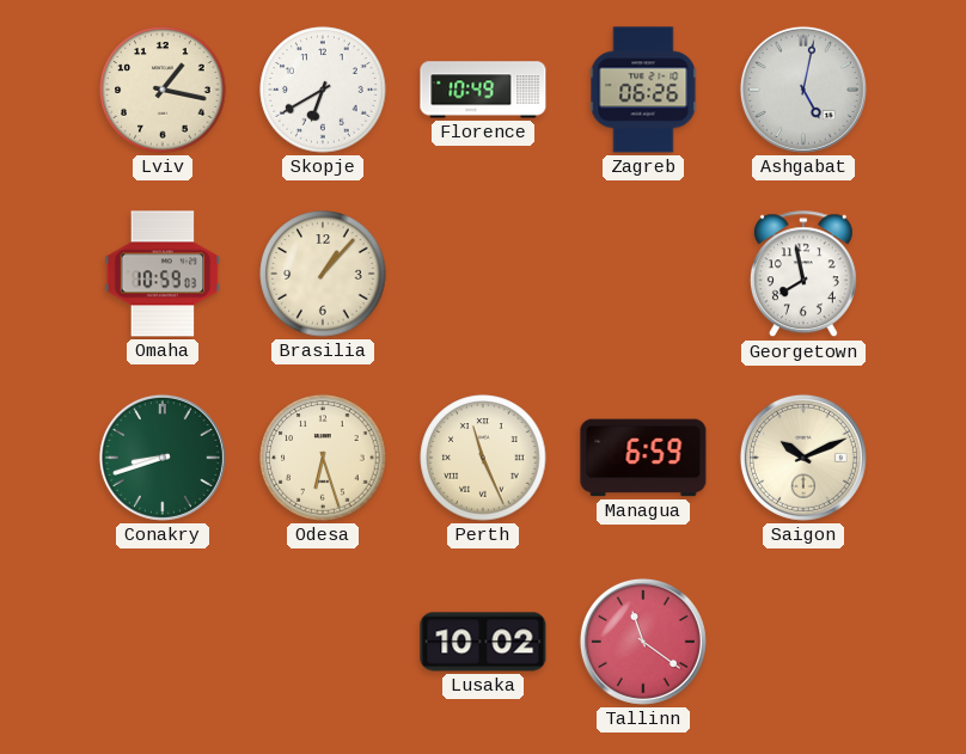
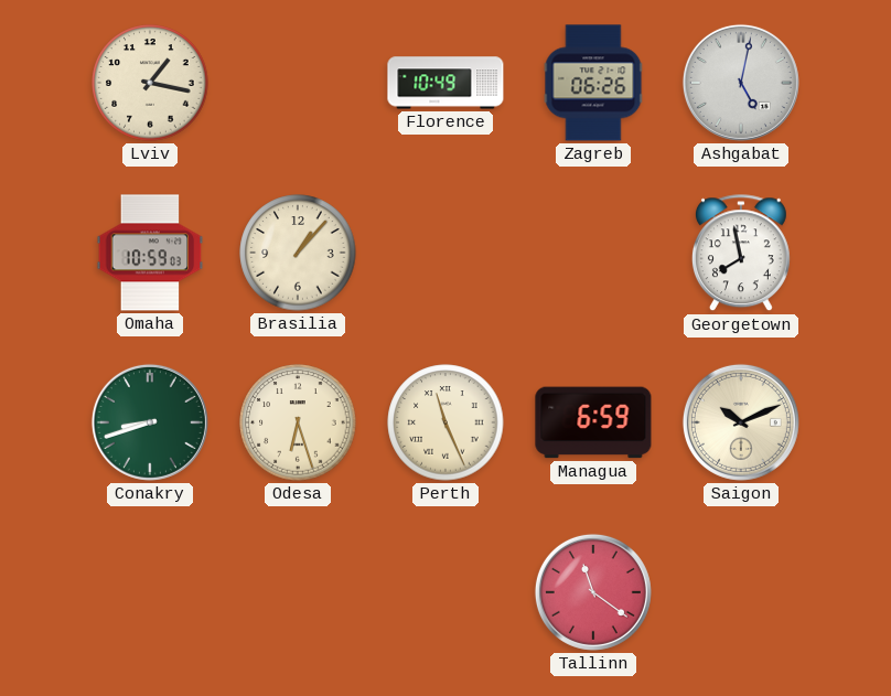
Skopje: 6:40 -> none
Lusaka: 10:02 -> none
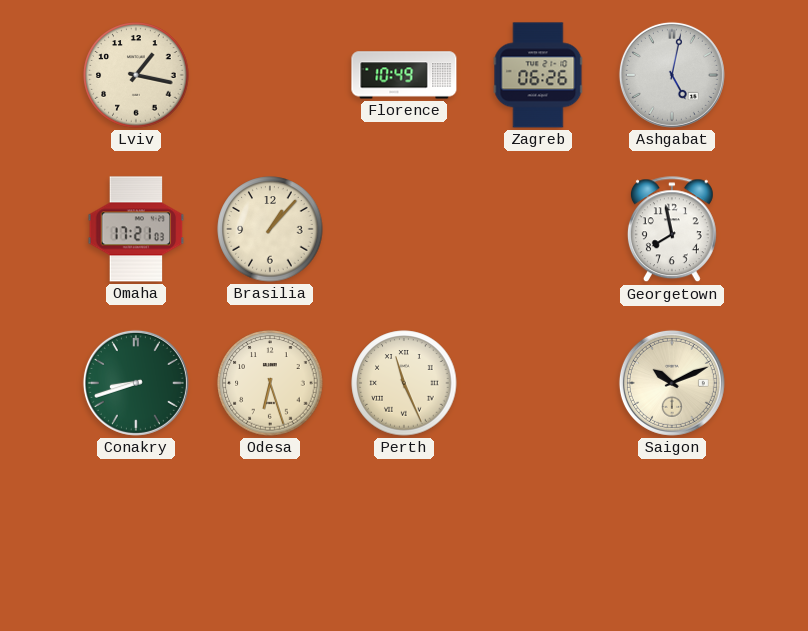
Omaha: 10:59 -> 17:21
Managua: 6:59 -> none
Tallinn: 11:21 -> none
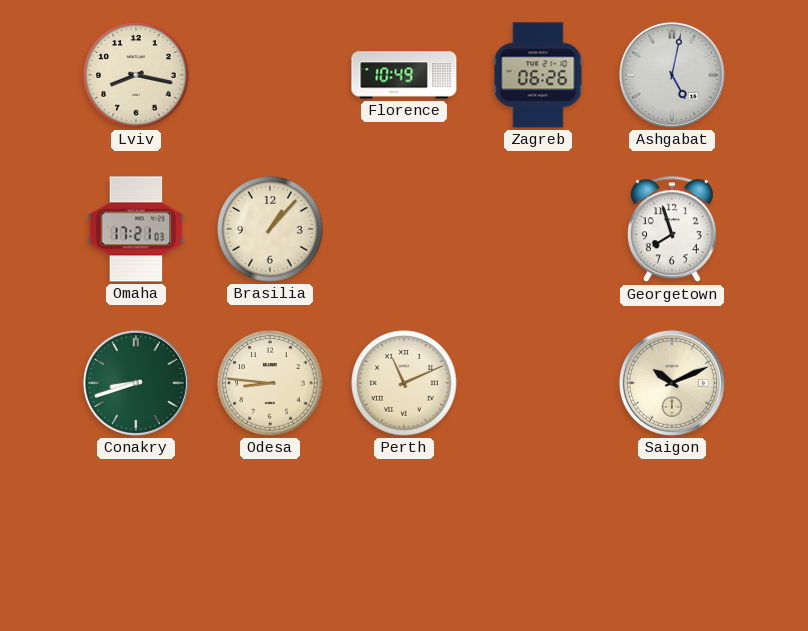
Lviv: 1:17 -> 8:17
Georgetown: 7:58 -> 7:57
Odesa: 6:27 -> 8:46
Perth: 11:26 -> 11:11
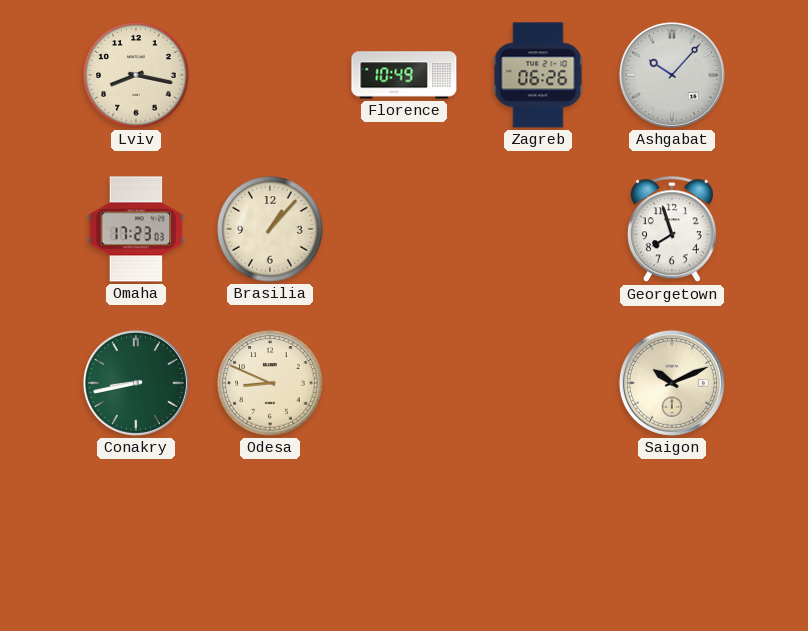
Ashgabat: 5:02 -> 10:07
Omaha: 17:21 -> 17:23
Conakry: 8:42 -> 8:43
Odesa: 8:46 -> 8:49
Perth: 11:11 -> none
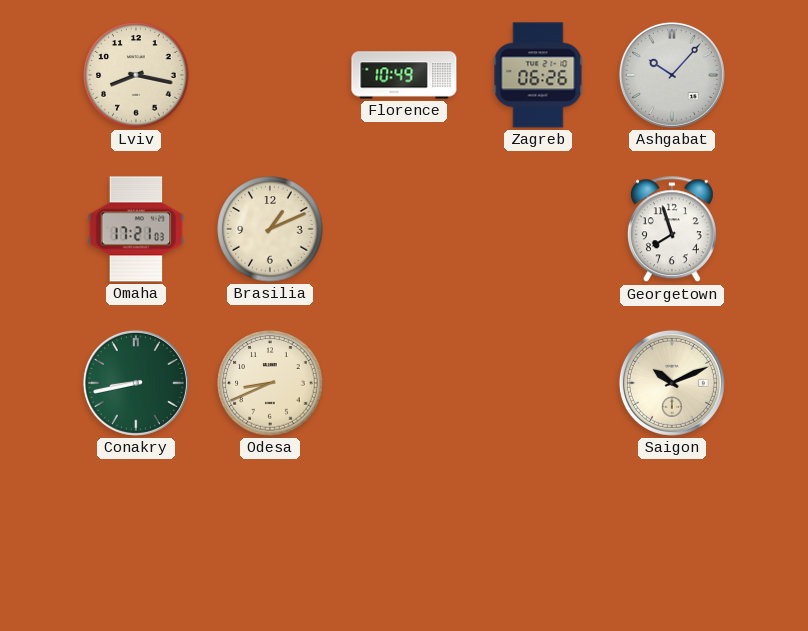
Omaha: 17:23 -> 17:21
Brasilia: 1:07 -> 1:11
Odesa: 8:49 -> 8:41
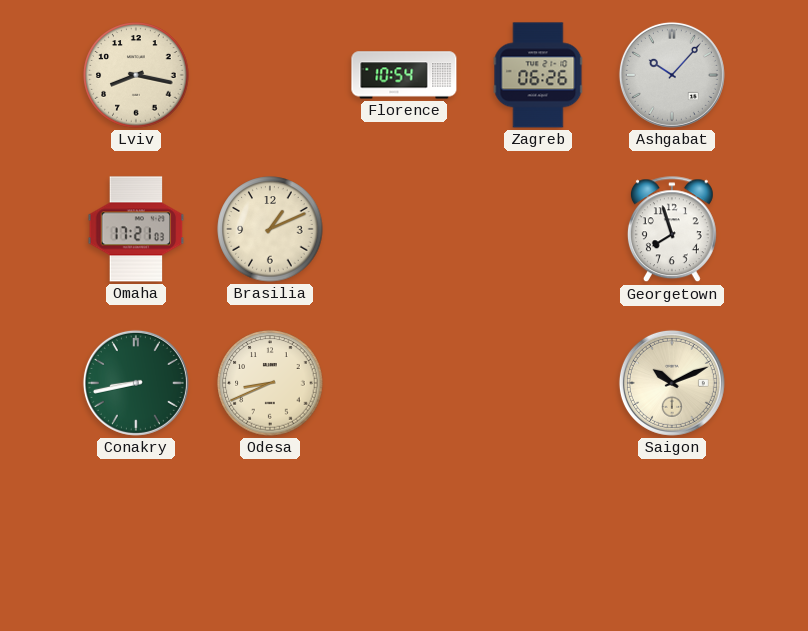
Florence: 10:49 -> 10:54
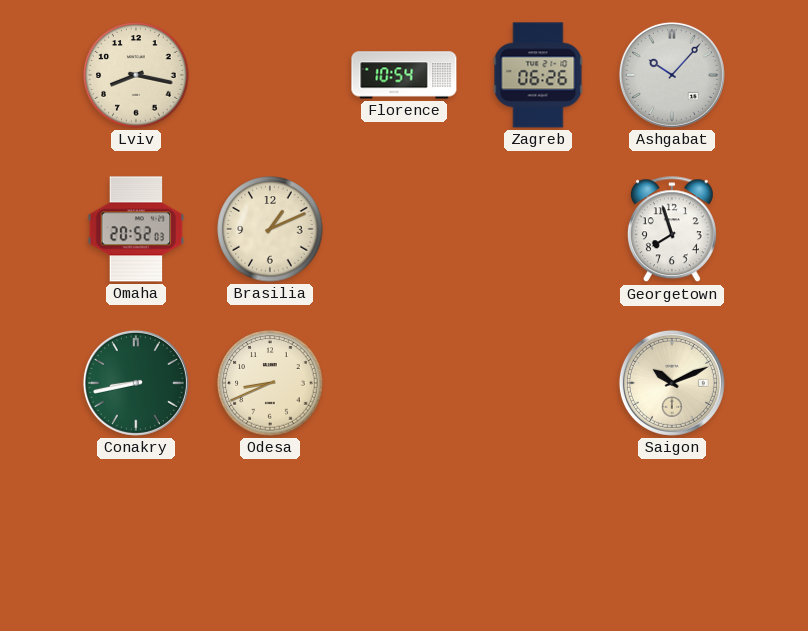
Omaha: 17:21 -> 20:52
